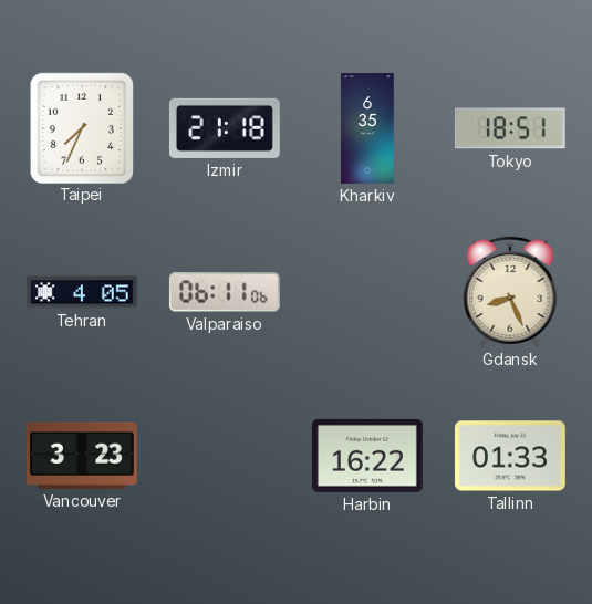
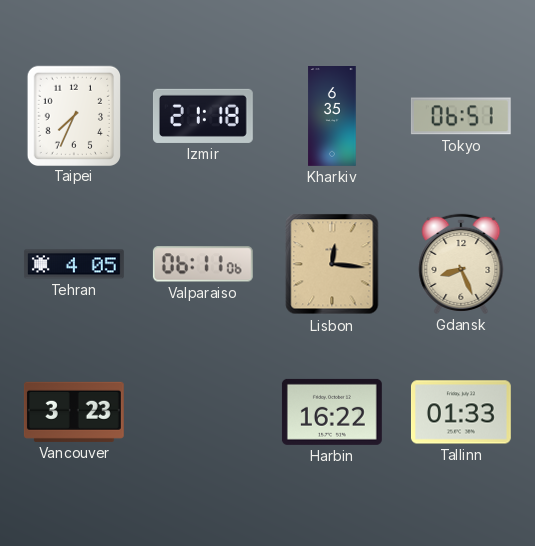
Tokyo: 18:51 -> 06:51
Lisbon: none -> 12:16
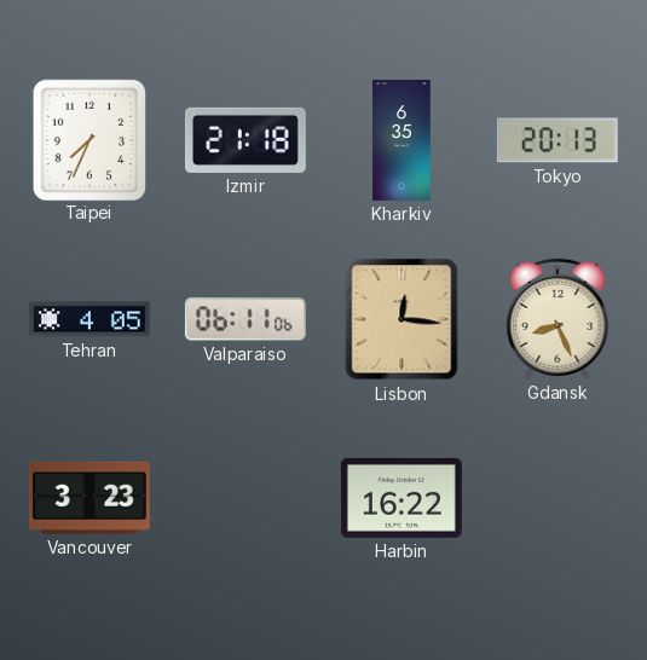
Tokyo: 06:51 -> 20:13
Tallinn: 01:33 -> none
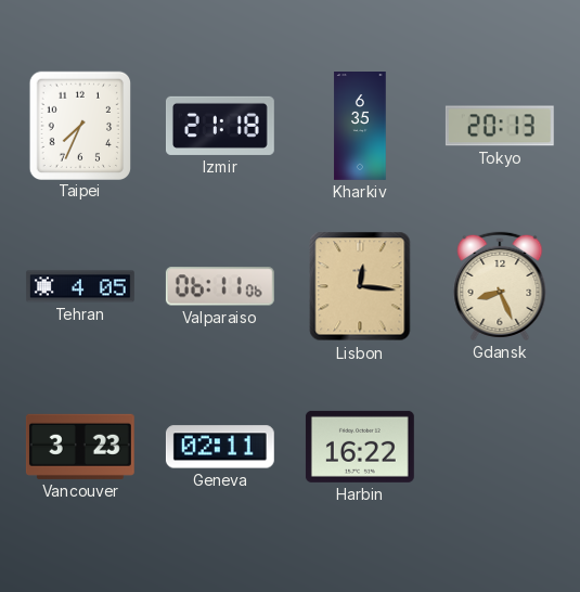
Geneva: none -> 02:11
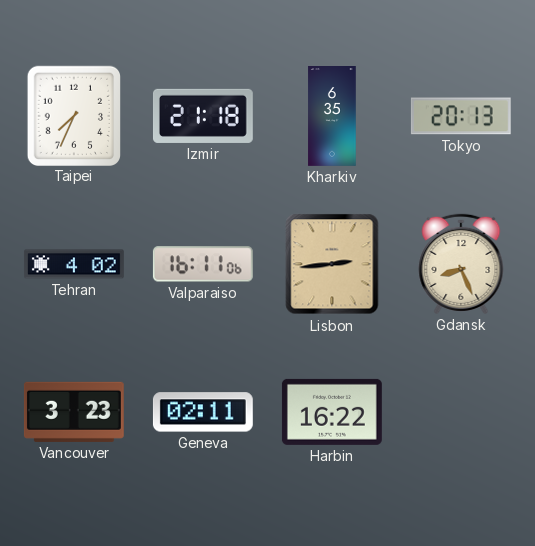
Tehran: 4:05 -> 4:02
Valparaiso: 06:11 -> 16:11
Lisbon: 12:16 -> 2:44
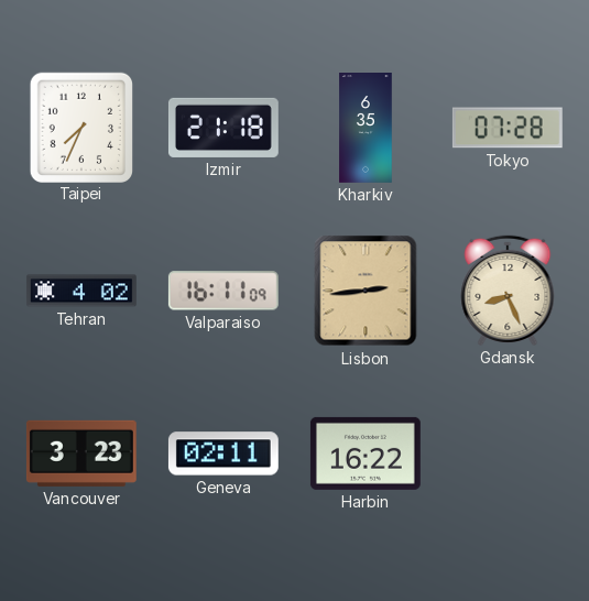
Tokyo: 20:13 -> 07:28
Valparaiso: 16:11:06 -> 16:11:09
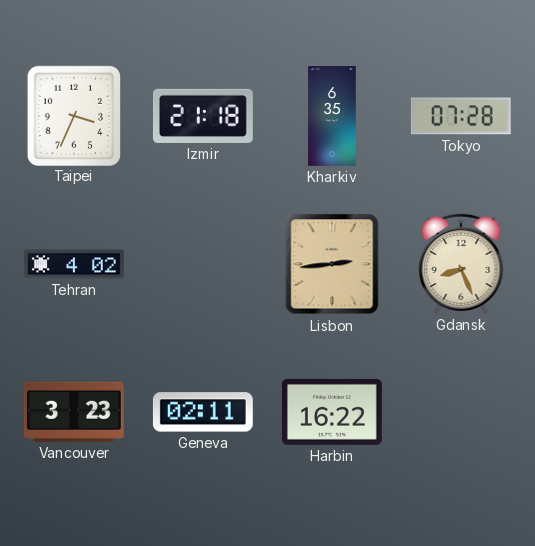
Taipei: 7:34 -> 3:34
Valparaiso: 16:11 -> none
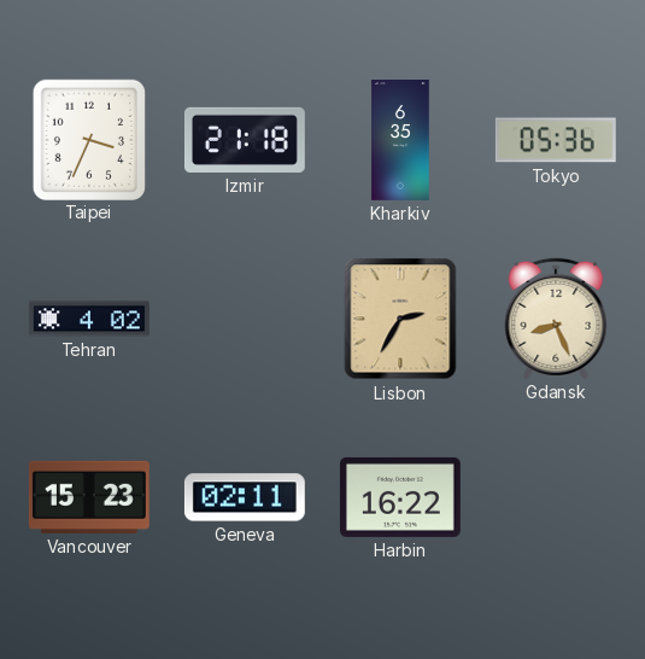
Tokyo: 07:28 -> 05:36
Lisbon: 2:44 -> 2:35
Vancouver: 3:23 -> 15:23
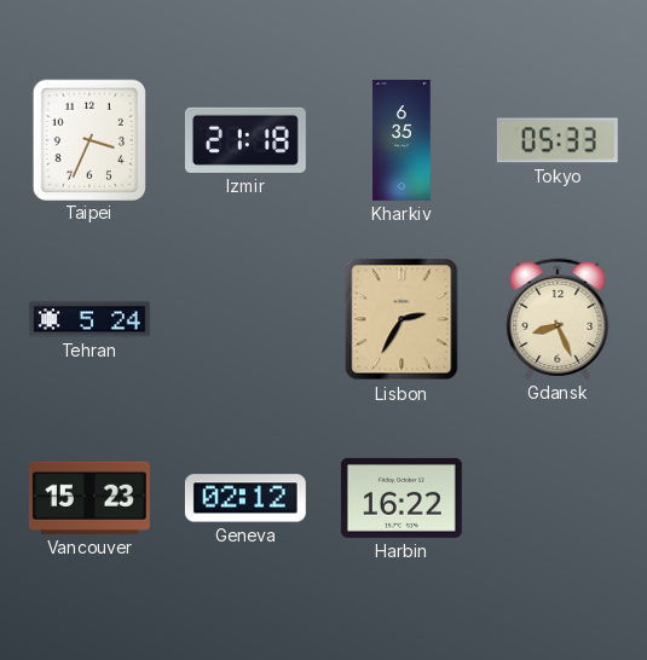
Tokyo: 05:36 -> 05:33
Tehran: 4:02 -> 5:24
Geneva: 02:11 -> 02:12
